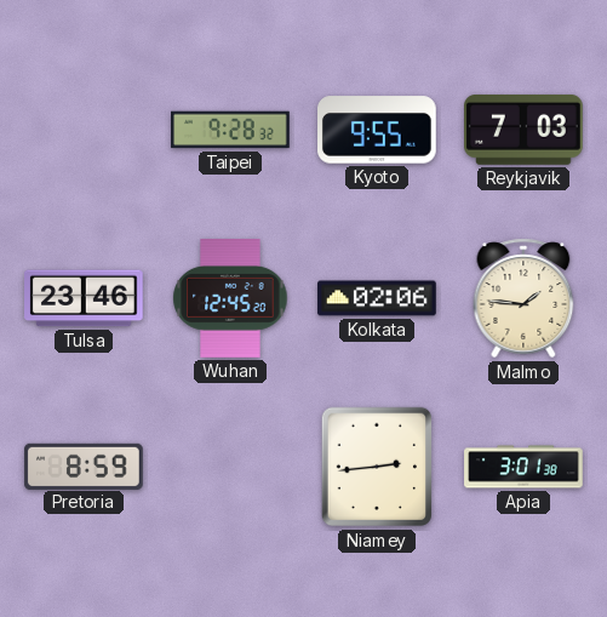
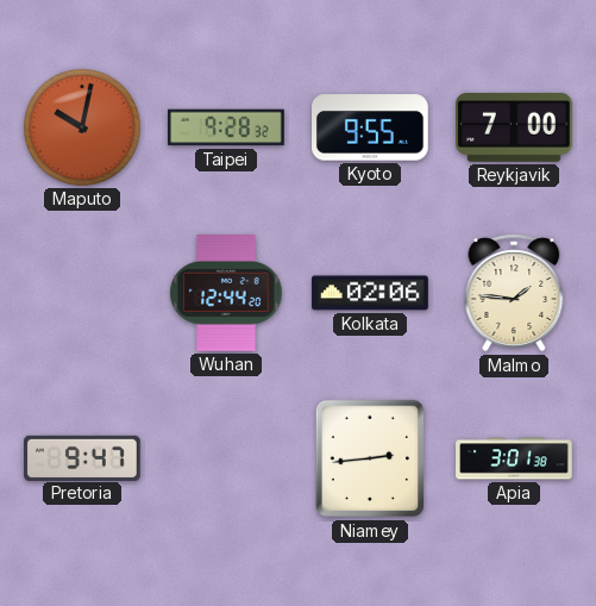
Maputo: none -> 10:02
Reykjavik: 7:03 -> 7:00
Tulsa: 23:46 -> none
Wuhan: 12:45 -> 12:44
Pretoria: 8:59 -> 9:47
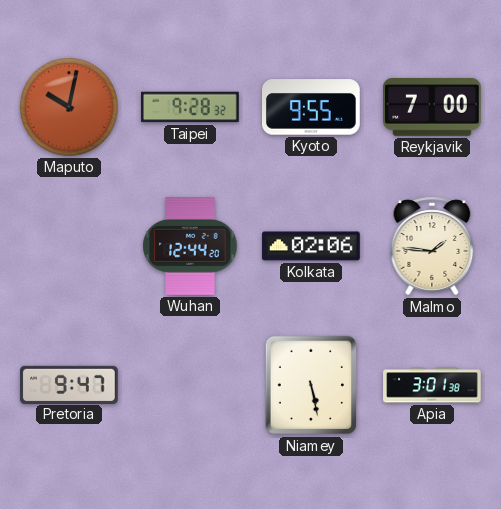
Niamey: 2:44 -> 5:28
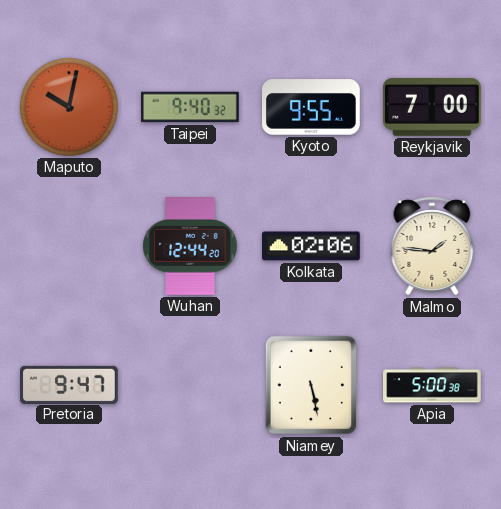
Taipei: 9:28 -> 9:40
Apia: 3:01 -> 5:00
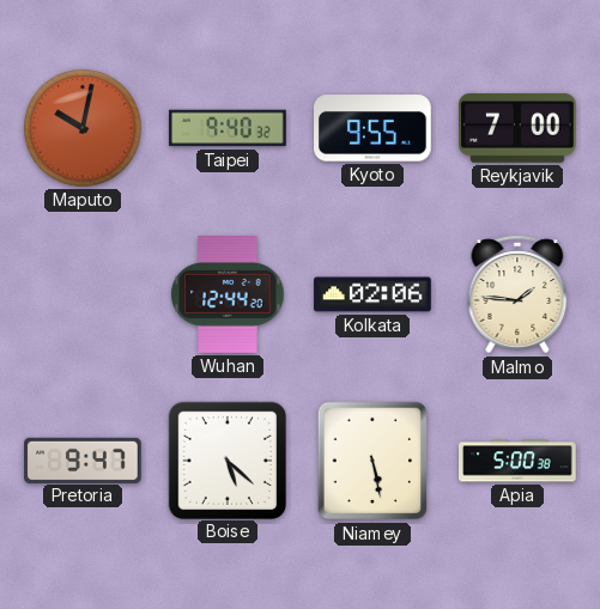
Boise: none -> 5:22
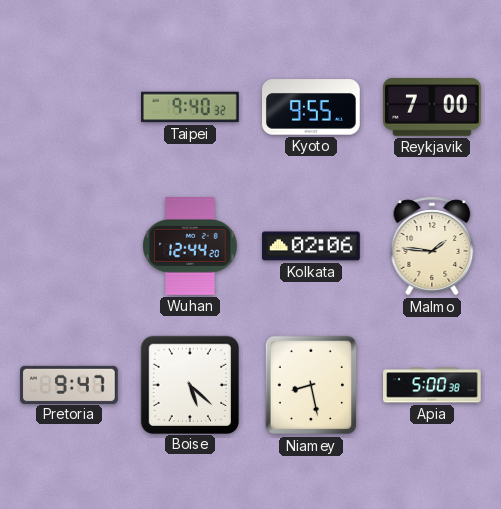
Maputo: 10:02 -> none
Niamey: 5:28 -> 8:28
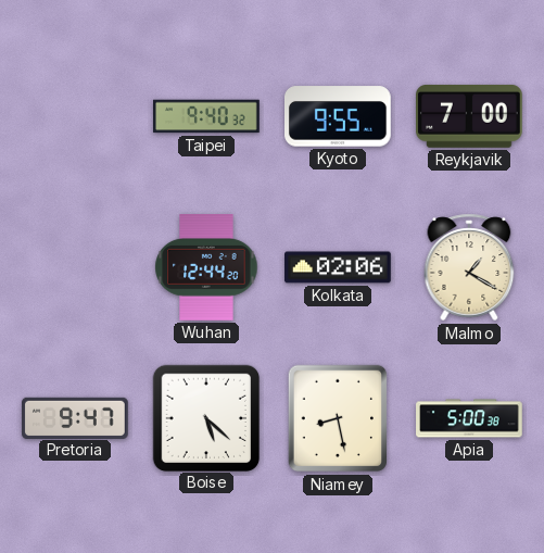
Malmo: 1:46 -> 1:20
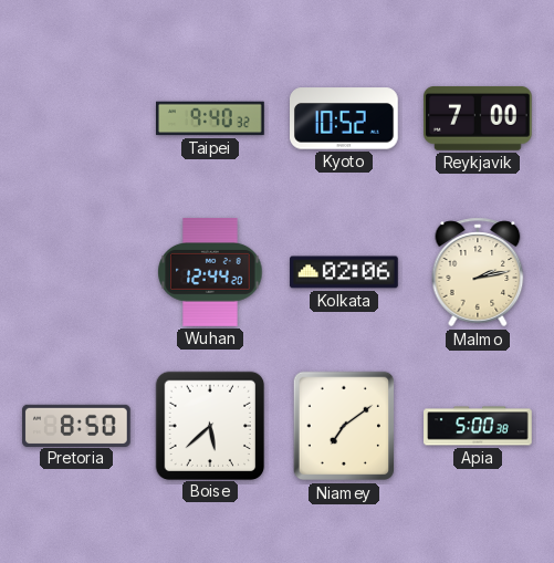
Kyoto: 9:55 -> 10:52
Malmo: 1:20 -> 2:13
Pretoria: 9:47 -> 8:50
Boise: 5:22 -> 5:38
Niamey: 8:28 -> 7:09
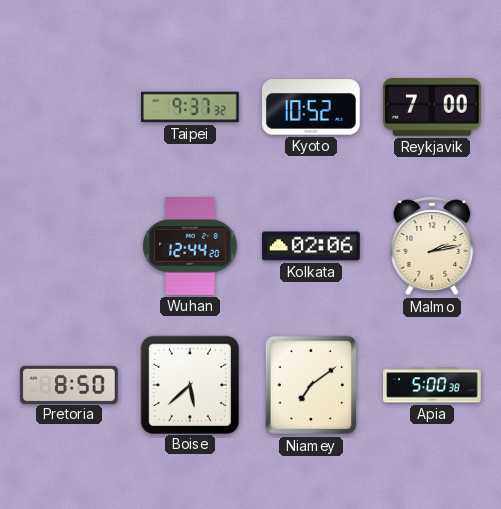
Taipei: 9:40 -> 9:37
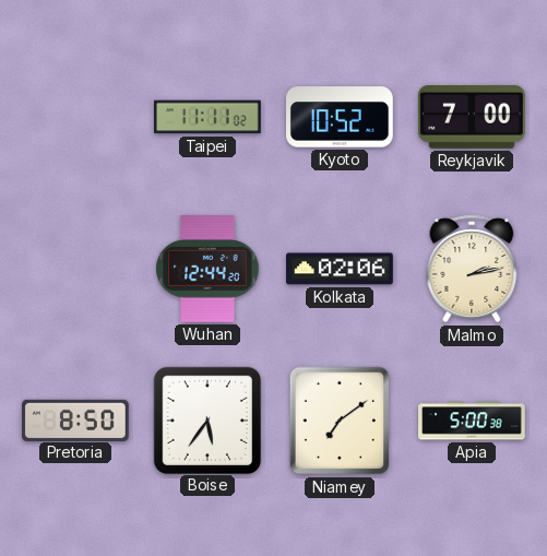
Taipei: 9:37 -> 11:11
Boise: 5:38 -> 5:36
